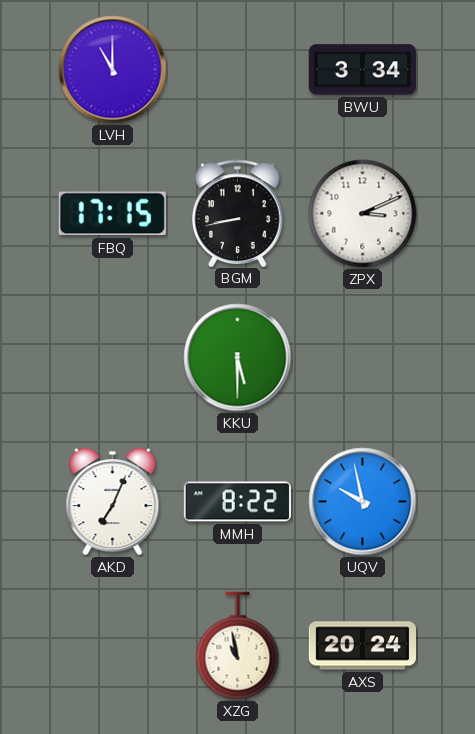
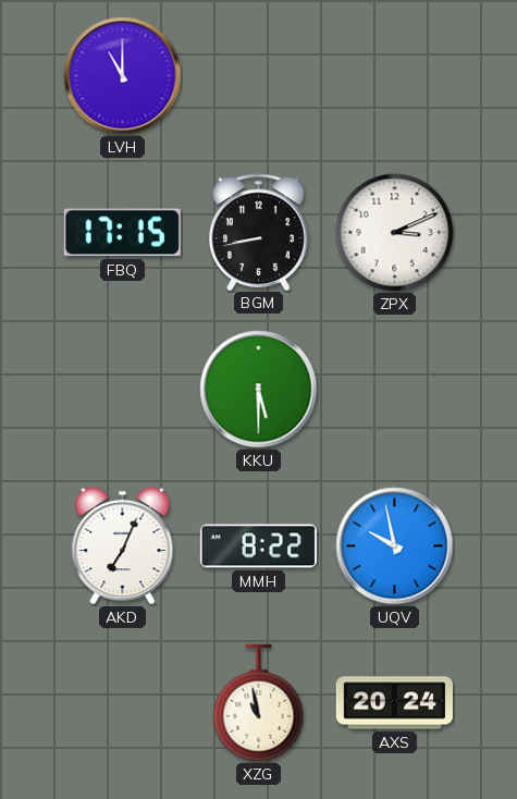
BWU: 3:34 -> none
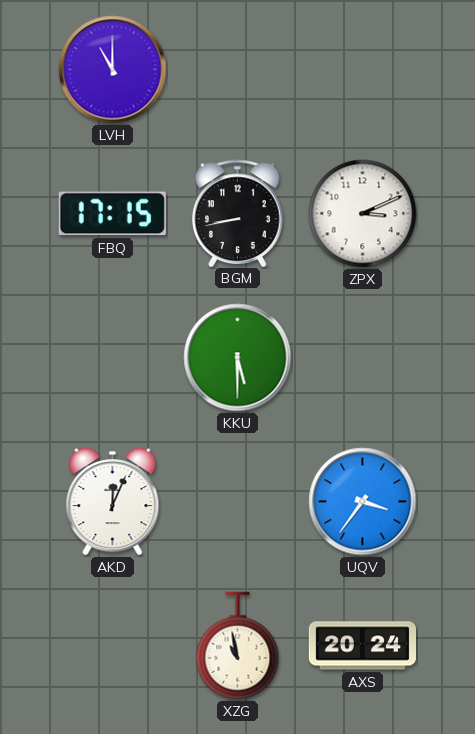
AKD: 7:04 -> 12:04
MMH: 8:22 -> none
UQV: 9:58 -> 3:36
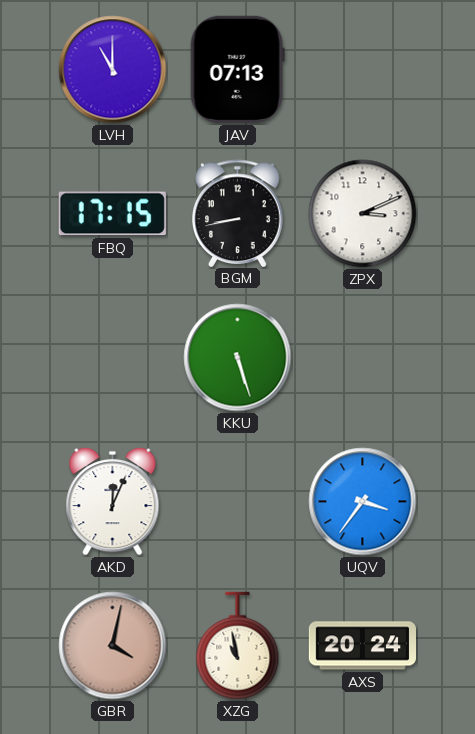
JAV: none -> 07:13
KKU: 5:30 -> 5:27
GBR: none -> 4:02
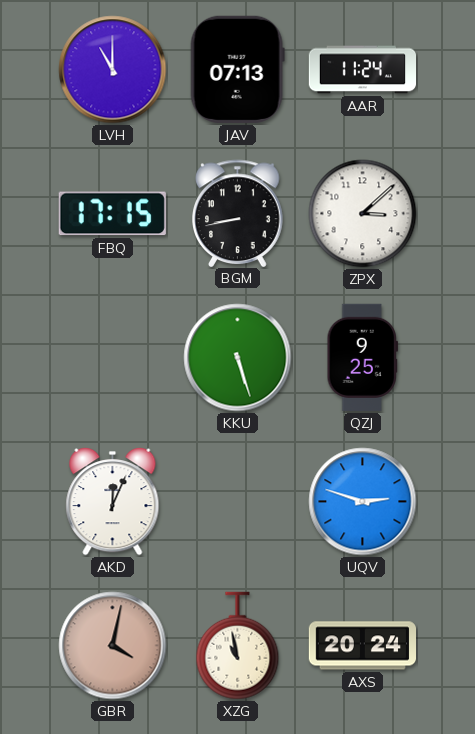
AAR: none -> 11:24
ZPX: 3:11 -> 3:08
QZJ: none -> 9:25
UQV: 3:36 -> 2:48
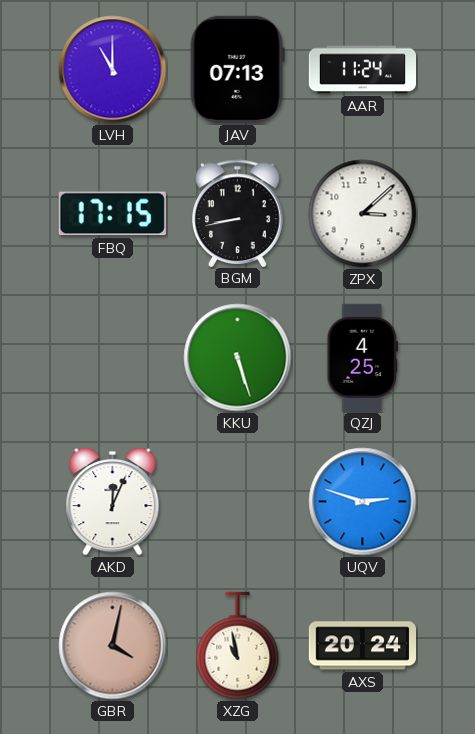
QZJ: 9:25 -> 4:25
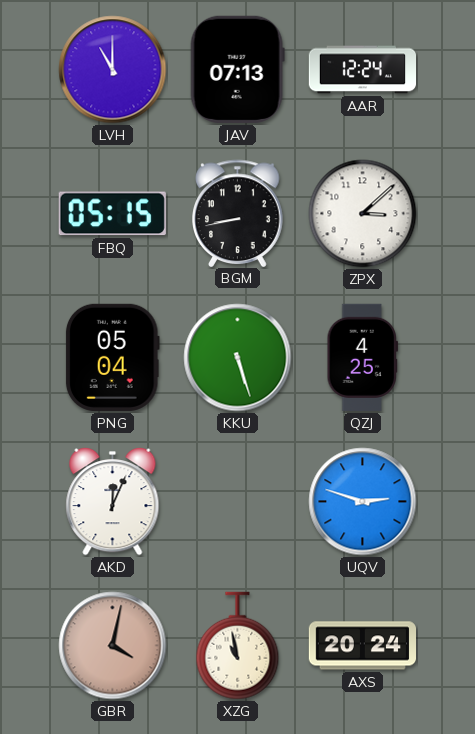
AAR: 11:24 -> 12:24
FBQ: 17:15 -> 05:15
PNG: none -> 05:04
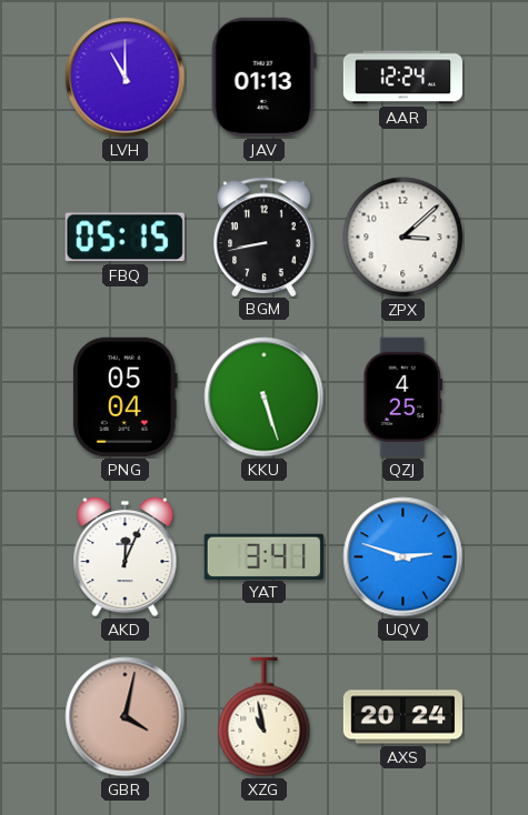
JAV: 07:13 -> 01:13
YAT: none -> 3:41
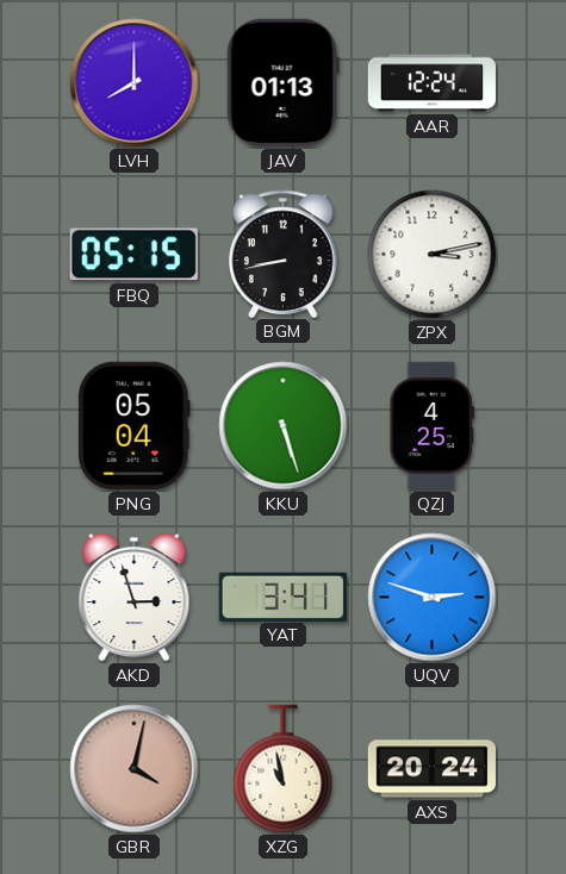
LVH: 11:00 -> 8:00
ZPX: 3:08 -> 3:13
AKD: 12:04 -> 2:57
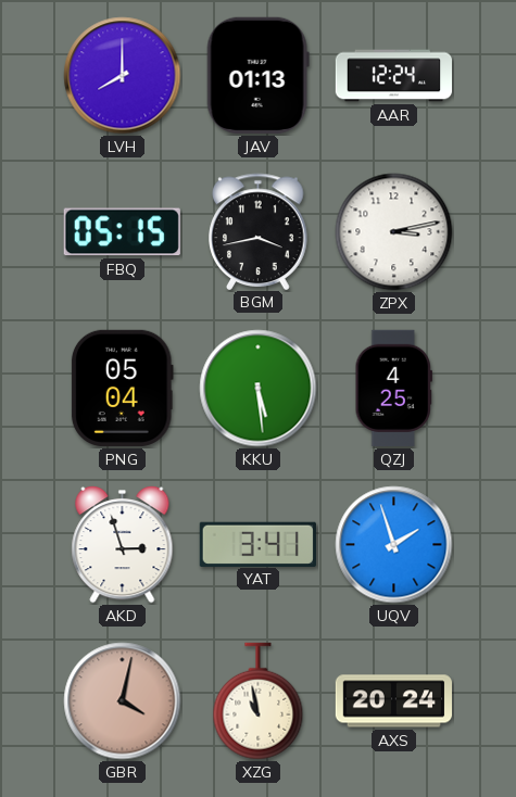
BGM: 8:43 -> 3:43
KKU: 5:27 -> 5:29
UQV: 2:48 -> 1:57
